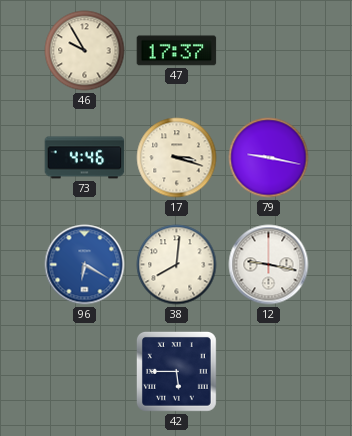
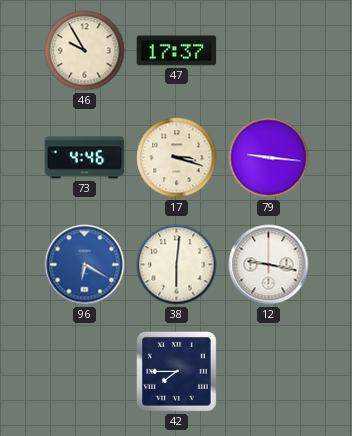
79: 9:17 -> 9:16
38: 8:01 -> 6:01
42: 5:45 -> 7:45
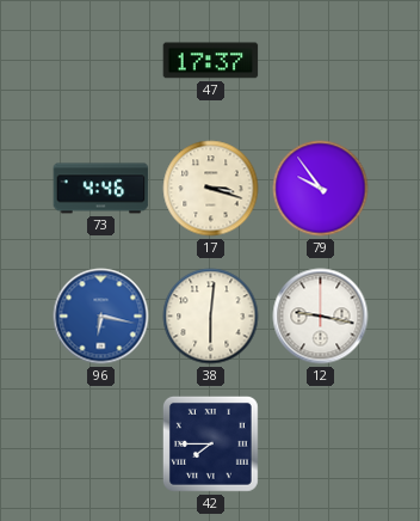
46: 9:55 -> none
79: 9:16 -> 9:54
96: 6:20 -> 6:17
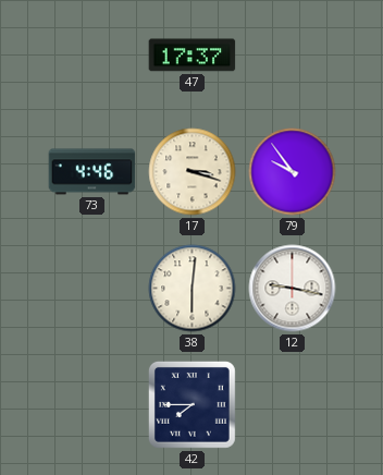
96: 6:17 -> none
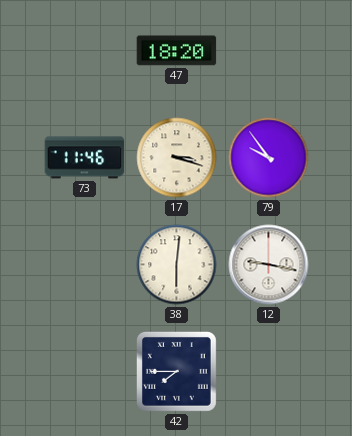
47: 17:37 -> 18:20
73: 4:46 -> 11:46
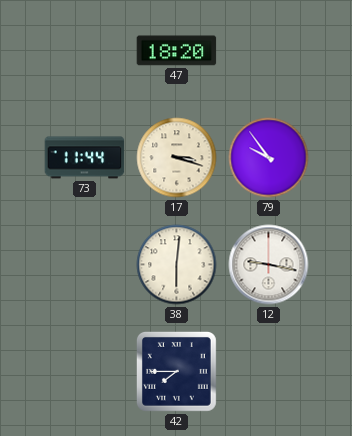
73: 11:46 -> 11:44
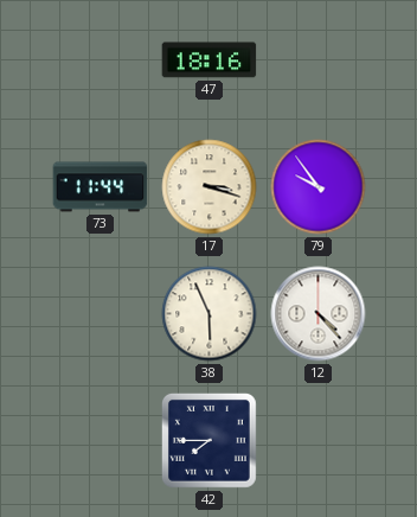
47: 18:20 -> 18:16
38: 6:01 -> 5:56
12: 9:17 -> 4:23
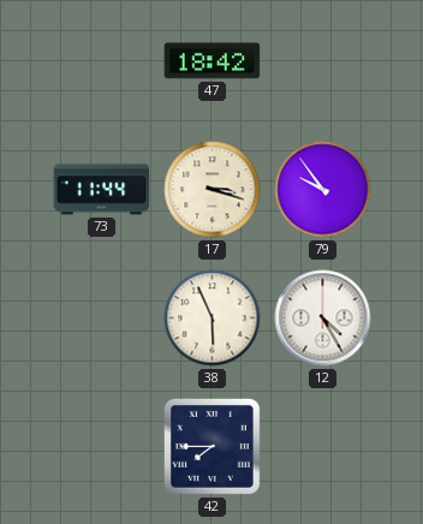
47: 18:16 -> 18:42
12: 4:23 -> 4:25
